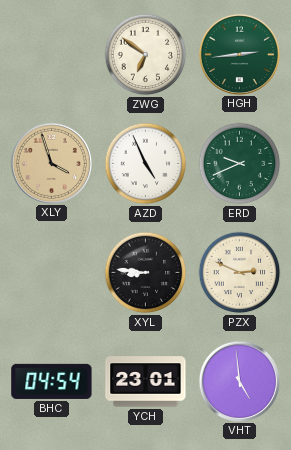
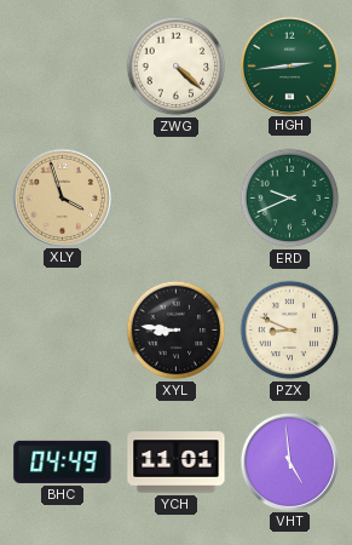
ZWG: 6:51 -> 4:22
AZD: 4:56 -> none
PZX: 2:49 -> 8:49
BHC: 04:54 -> 04:49
YCH: 23:01 -> 11:01
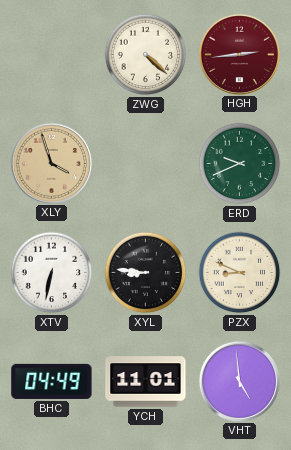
HGH dial: green -> burgundy
XTV: none -> 6:32
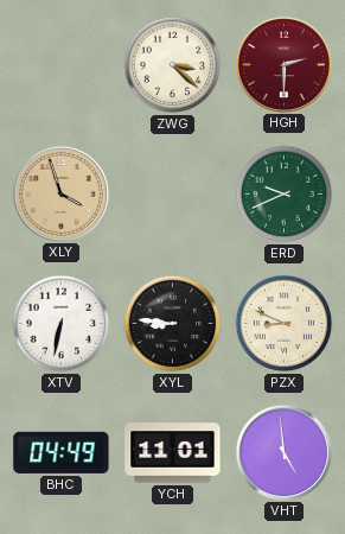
ZWG: 4:22 -> 3:22
HGH: 2:44 -> 2:30
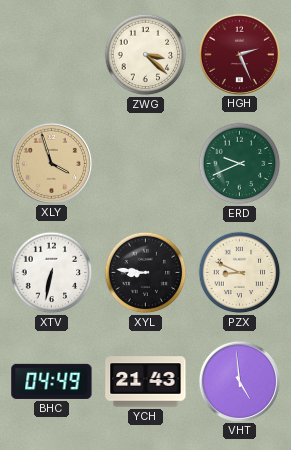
HGH: 2:30 -> 2:26
YCH: 11:01 -> 21:43
